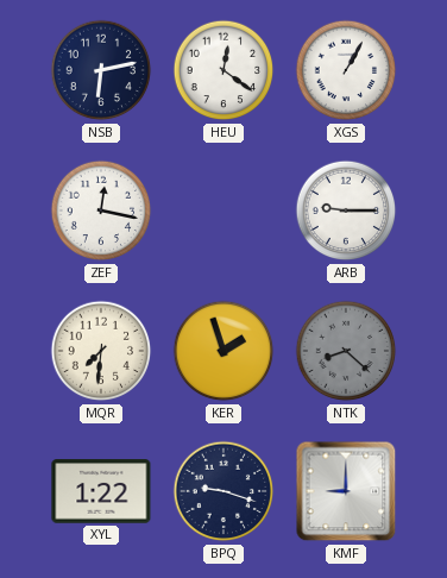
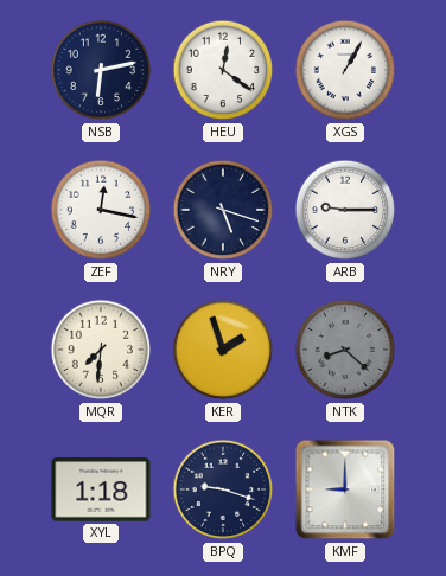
NRY: none -> 5:18
XYL: 1:22 -> 1:18
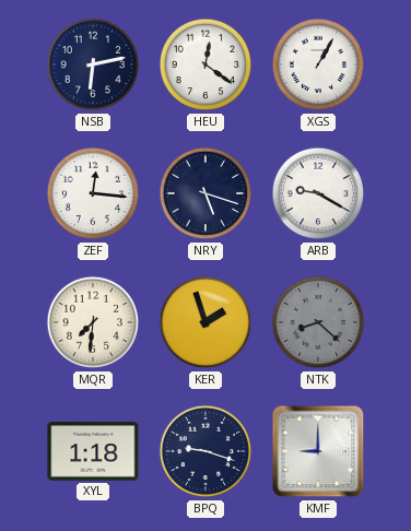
ZEF: 12:17 -> 12:16
ARB: 9:15 -> 9:20
